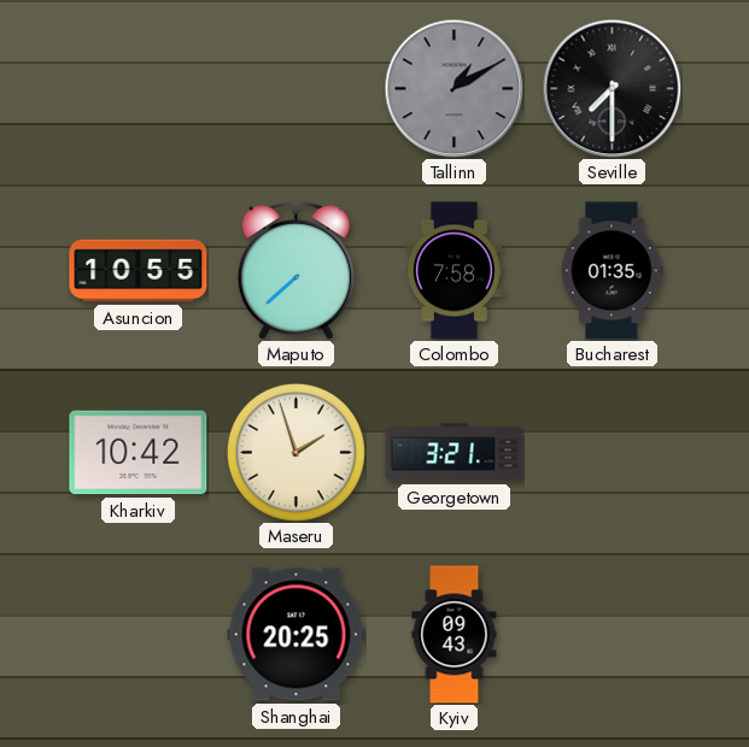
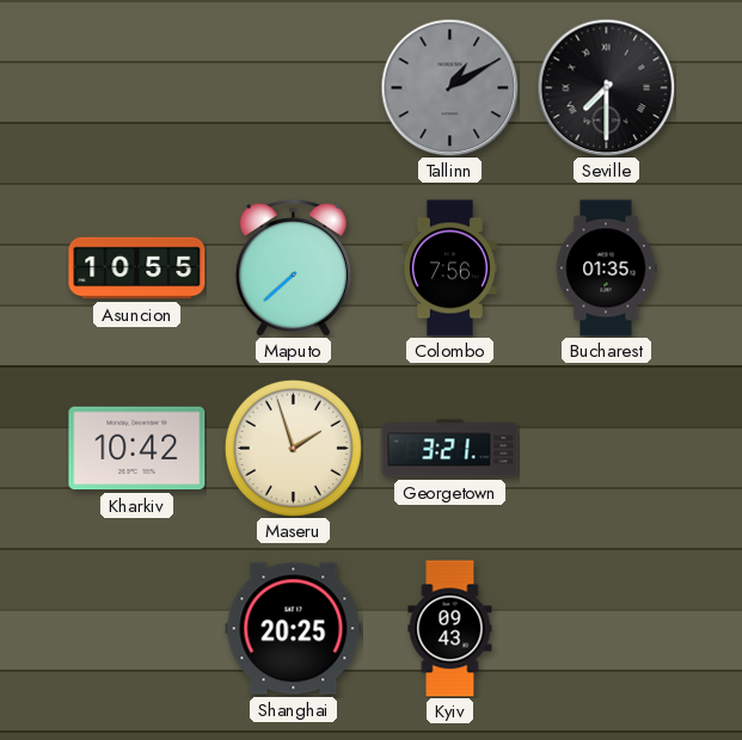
Colombo: 7:58 -> 7:56
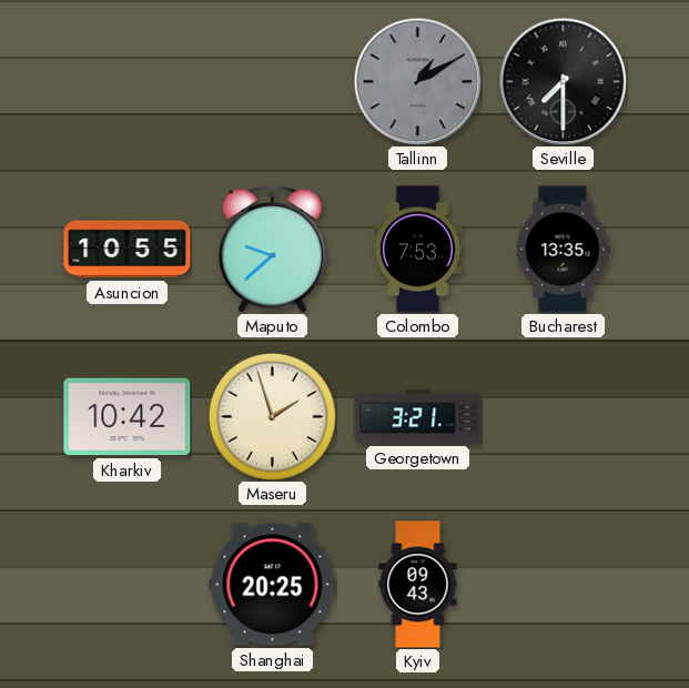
Maputo: 7:38 -> 9:38
Colombo: 7:56 -> 7:53
Bucharest: 01:35 -> 13:35
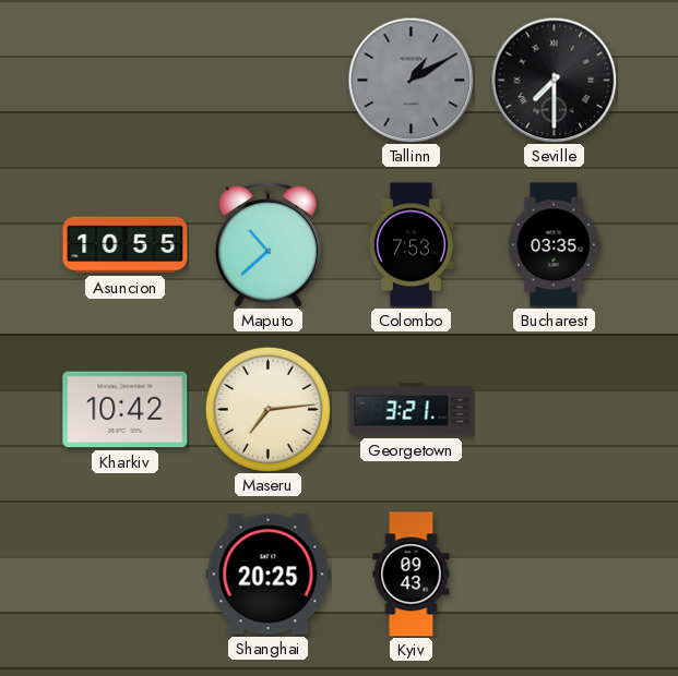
Maputo: 9:38 -> 10:38
Bucharest: 13:35 -> 03:35
Maseru: 1:57 -> 7:14
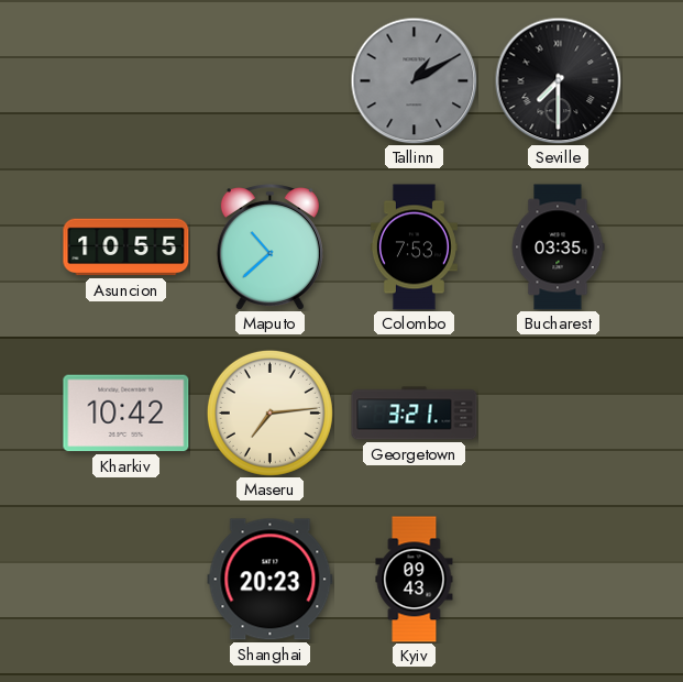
Shanghai: 20:25 -> 20:23
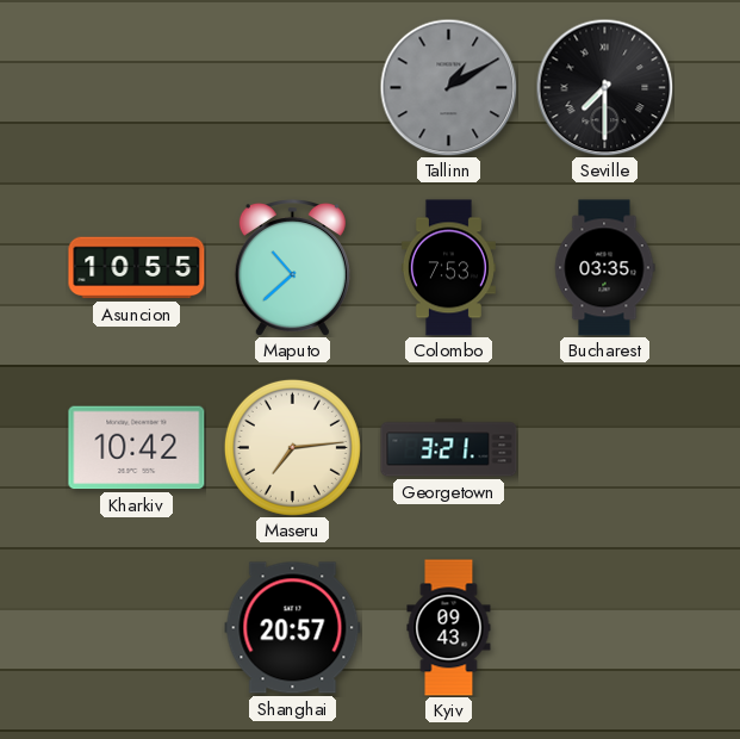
Shanghai: 20:23 -> 20:57
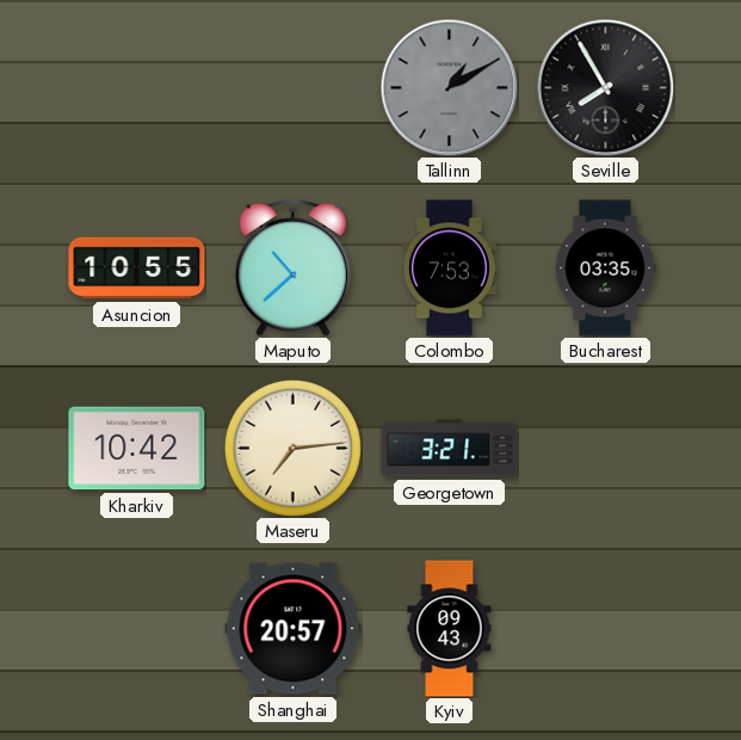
Seville: 7:30 -> 7:55
